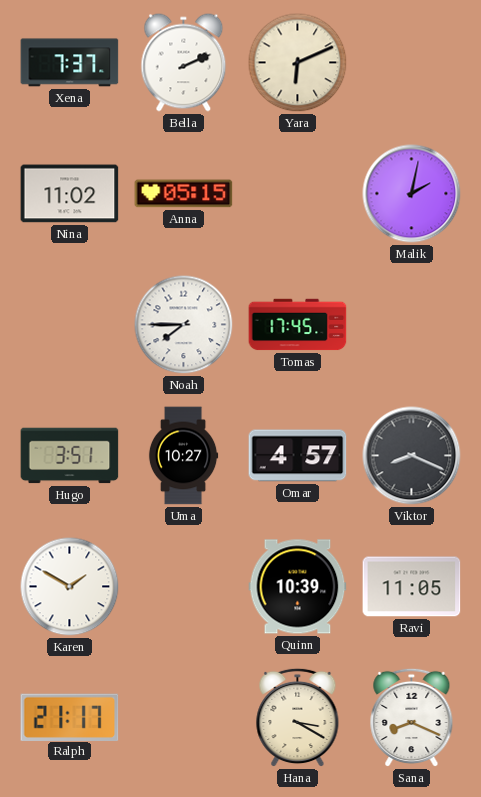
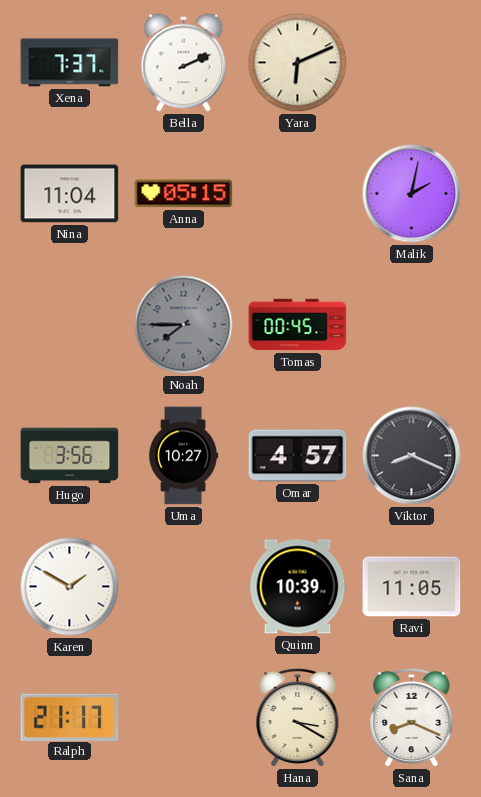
Nina: 11:02 -> 11:04
Noah dial: white -> grey
Tomas: 17:45 -> 00:45
Hugo: 3:51 -> 3:56
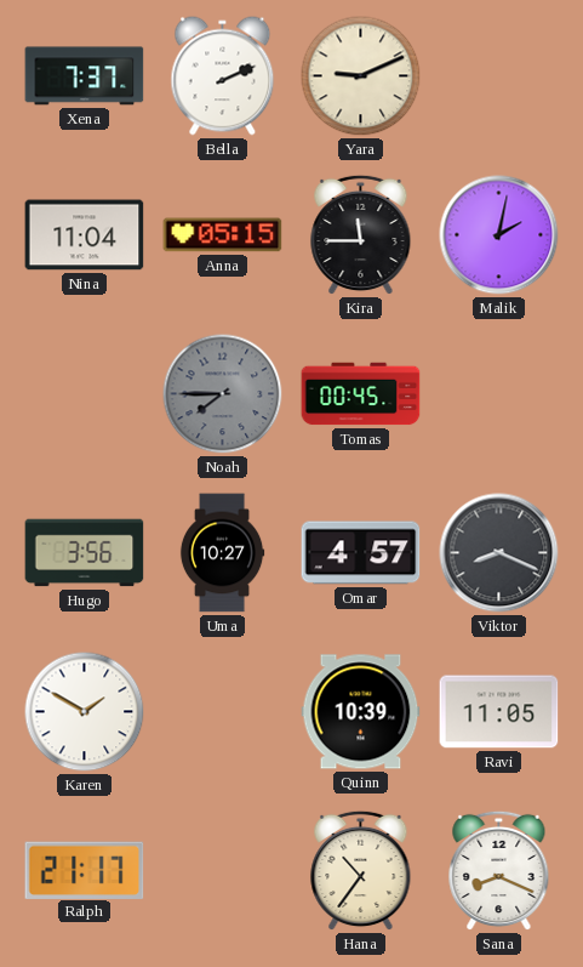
Yara: 6:11 -> 9:11
Kira: none -> 11:45
Hana: 3:20 -> 10:36
